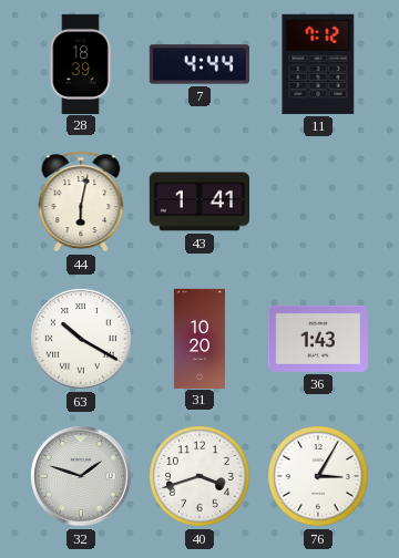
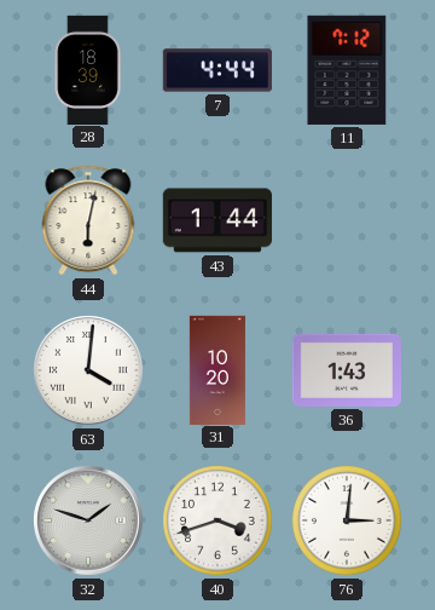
43: 1:41 -> 1:44
63: 10:20 -> 4:01
76: 3:05 -> 3:01
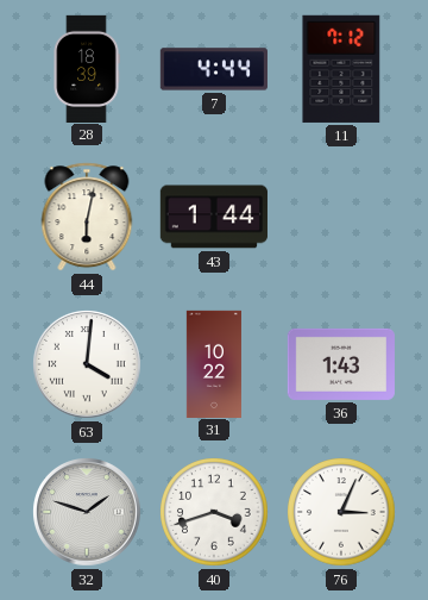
31: 10:20 -> 10:22
76: 3:01 -> 3:04
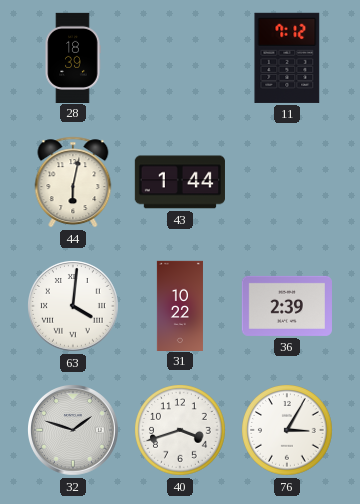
7: 4:44 -> none
36: 1:43 -> 2:39
76: 3:04 -> 3:05
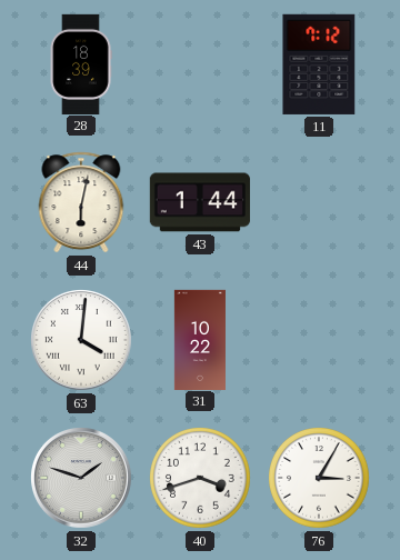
36: 2:39 -> none
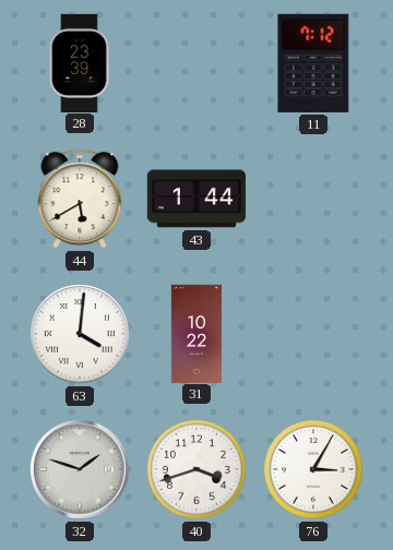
28: 18:39 -> 23:39
44: 6:02 -> 5:40
